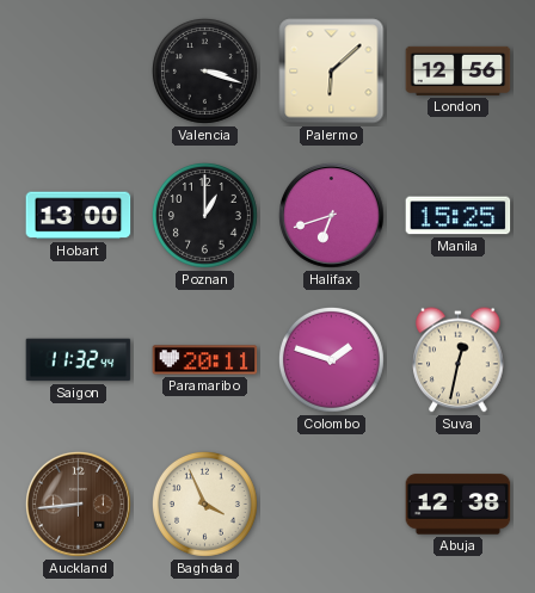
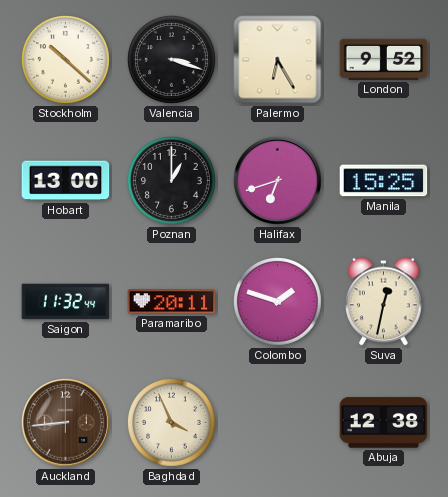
Stockholm: none -> 10:22
Palermo: 6:08 -> 6:25
London: 12:56 -> 9:52
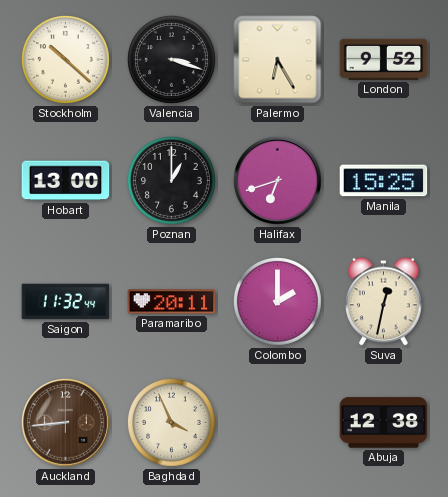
Colombo: 1:48 -> 2:00
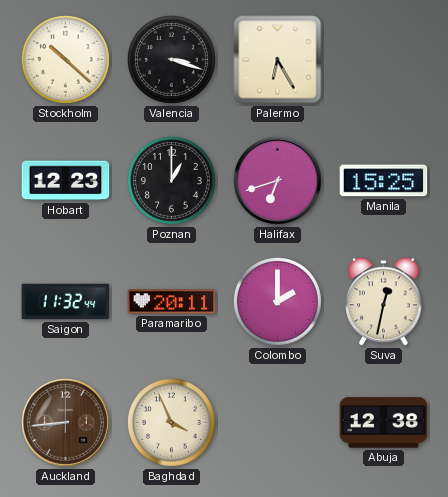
London: 9:52 -> none
Hobart: 13:00 -> 12:23
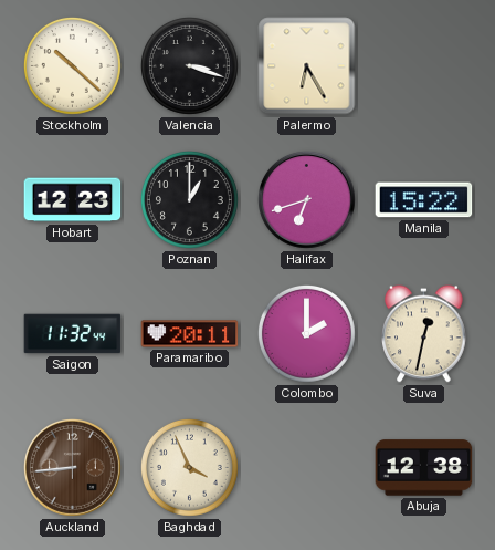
Manila: 15:25 -> 15:22
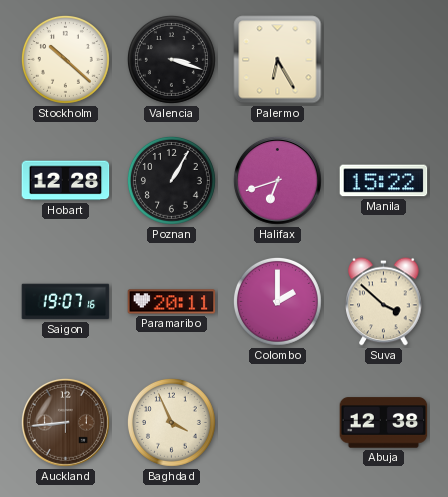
Hobart: 12:23 -> 12:28
Poznan: 1:00 -> 1:05
Saigon: 11:32 -> 19:07
Suva: 12:32 -> 3:52
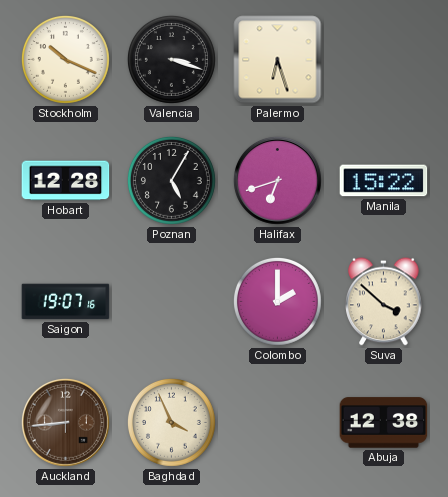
Stockholm: 10:22 -> 10:19
Palermo: 6:25 -> 6:27
Poznan: 1:05 -> 5:05
Paramaribo: 20:11 -> none
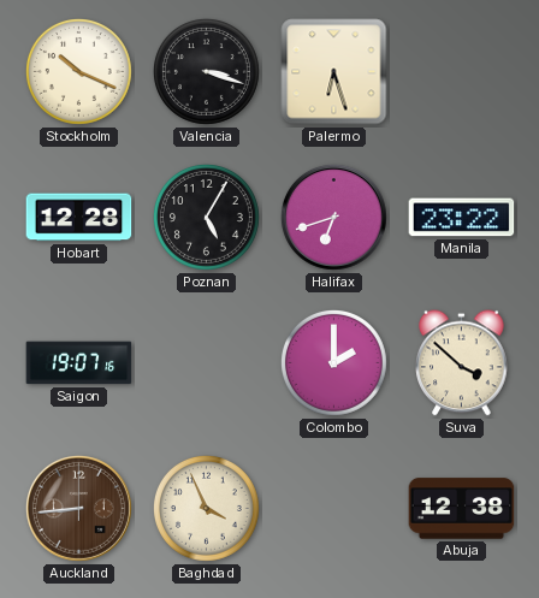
Manila: 15:22 -> 23:22
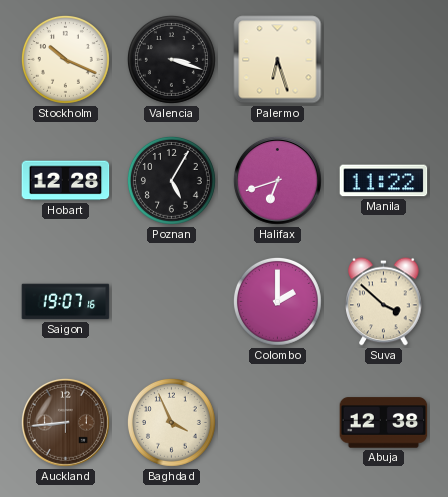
Manila: 23:22 -> 11:22
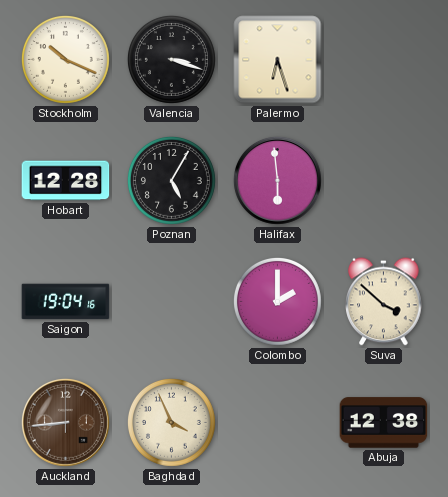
Halifax: 6:42 -> 5:59
Manila: 11:22 -> none
Saigon: 19:07 -> 19:04
